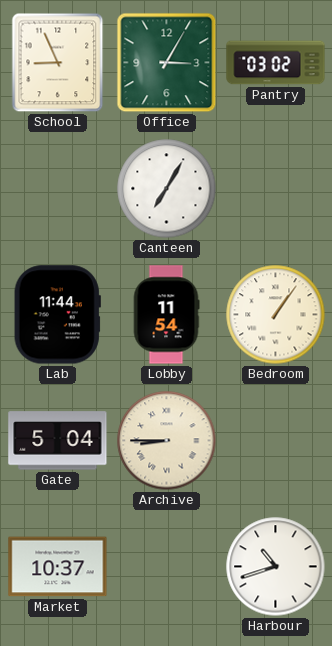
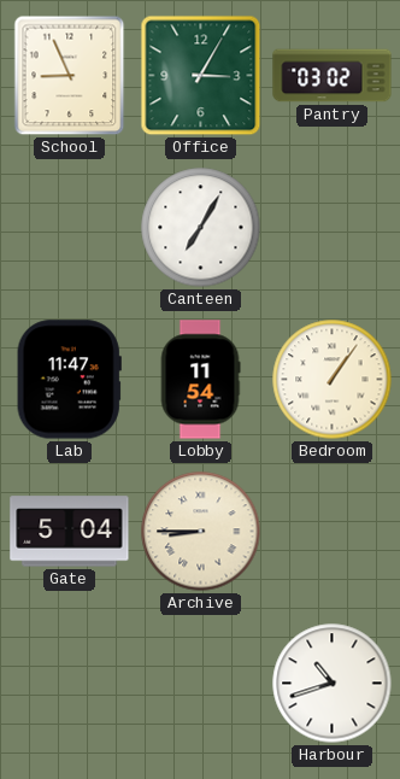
Lab: 11:44 -> 11:47
Market: 10:37 -> none
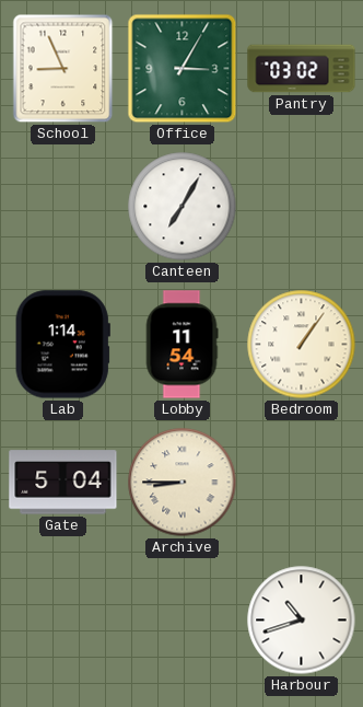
Lab: 11:47 -> 1:14
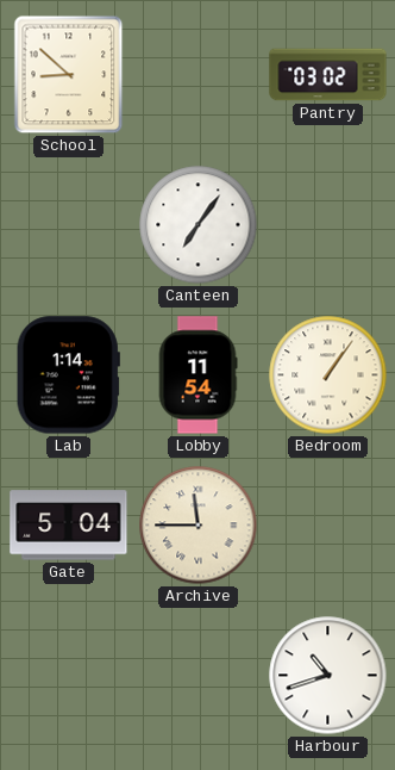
School: 8:56 -> 8:52
Office: 3:05 -> none
Canteen: 7:05 -> 7:06
Archive: 8:45 -> 11:45
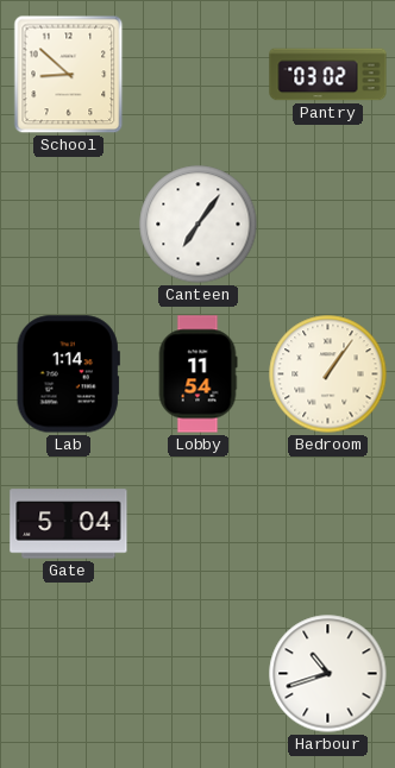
Archive: 11:45 -> none
